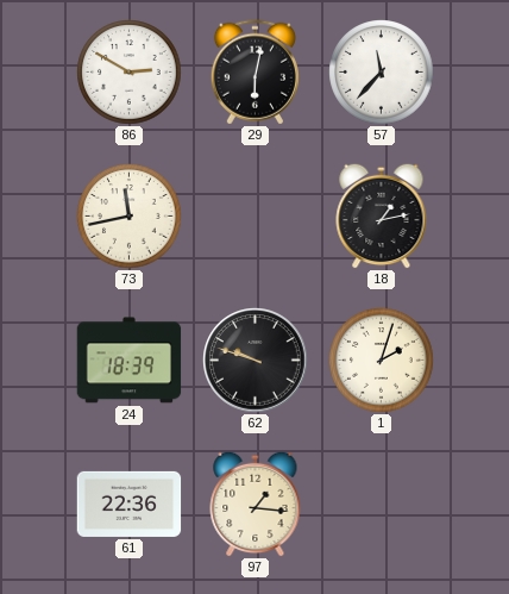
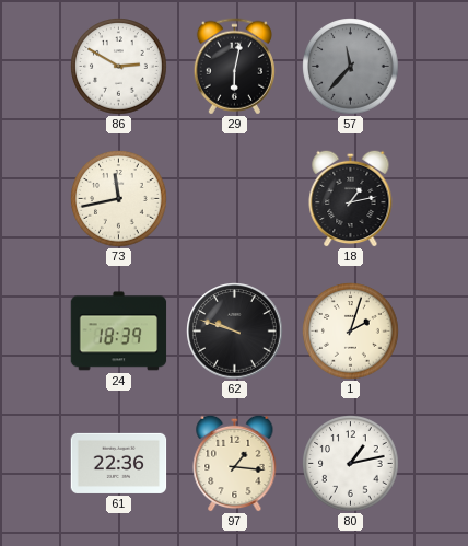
57 dial: white -> grey
80: none -> 1:13
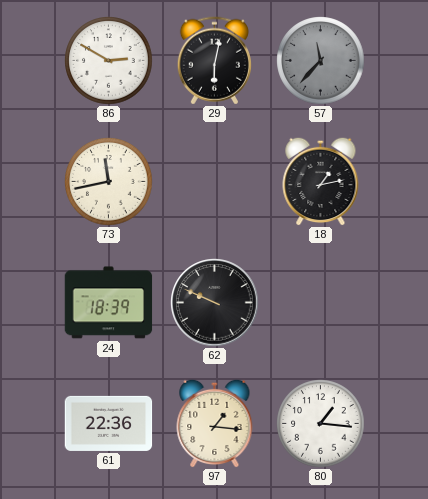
62: 9:48 -> 9:49
1: 2:03 -> none
80: 1:13 -> 1:16
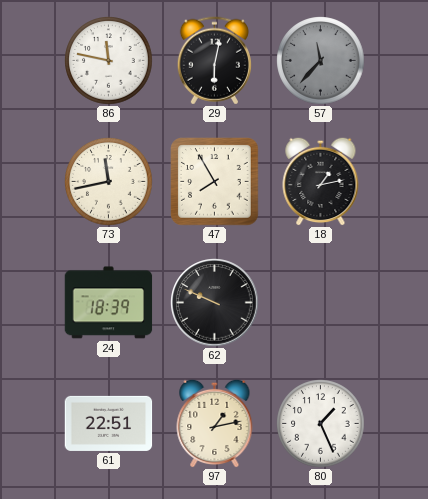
86: 2:50 -> 11:47
47: none -> 7:55
61: 22:36 -> 22:51
97: 1:16 -> 1:13
80: 1:16 -> 1:26
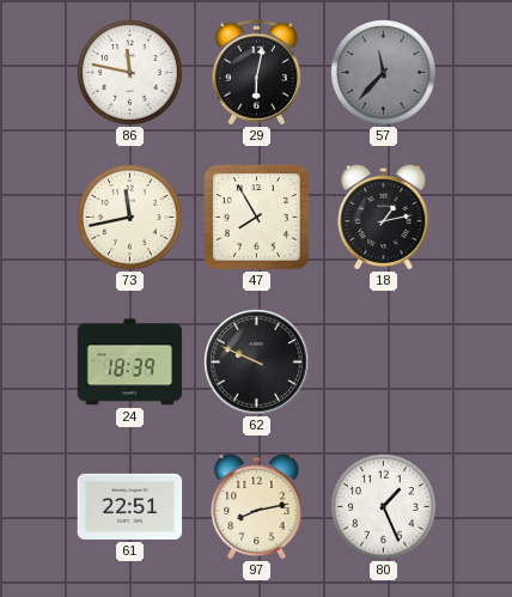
97: 1:13 -> 8:13
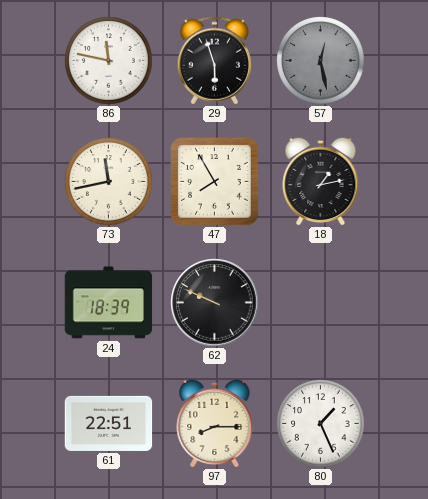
29: 6:02 -> 5:57
57: 11:37 -> 12:28
97: 8:13 -> 8:15
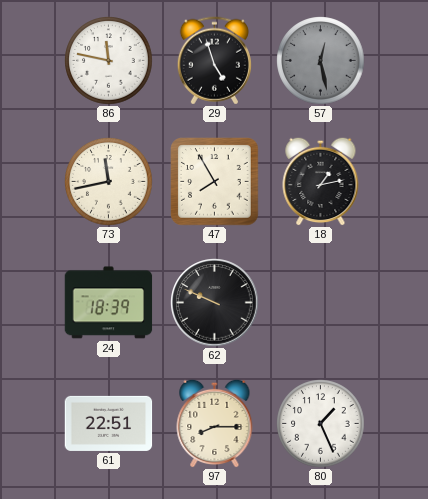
29: 5:57 -> 4:57
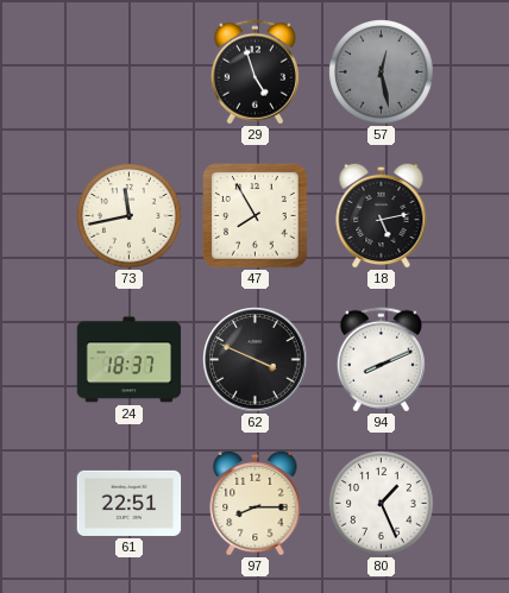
86: 11:47 -> none
18: 1:13 -> 5:13
24: 18:39 -> 18:37
62: 9:49 -> 3:49
94: none -> 8:11
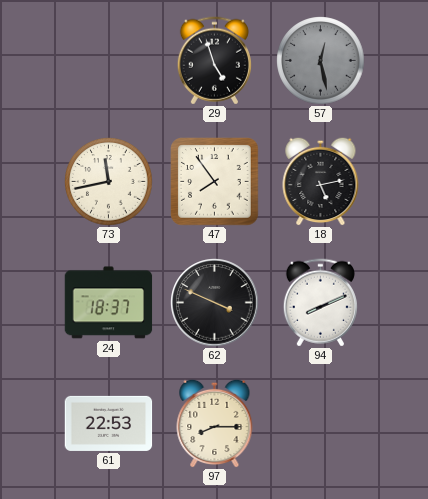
47: 7:55 -> 7:54
61: 22:51 -> 22:53
80: 1:26 -> none
